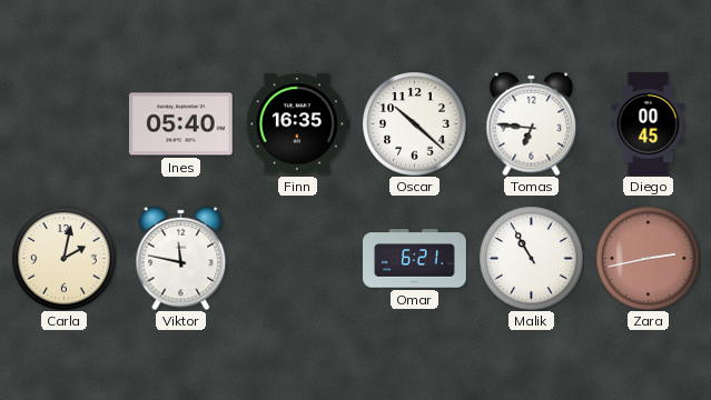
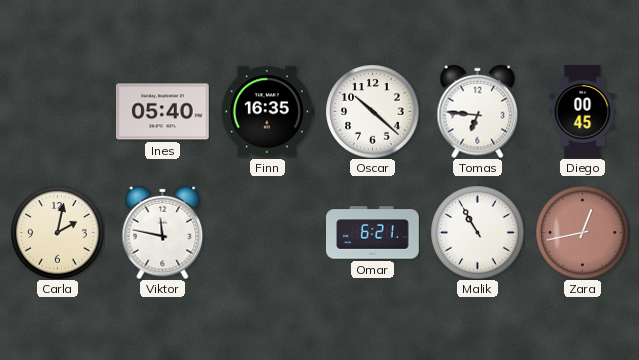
Zara: 2:43 -> 12:43
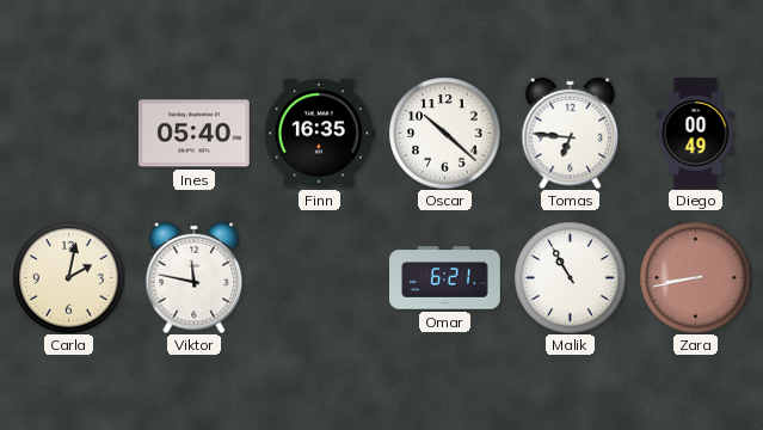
Diego: 00:45 -> 00:49
Zara: 12:43 -> 8:43
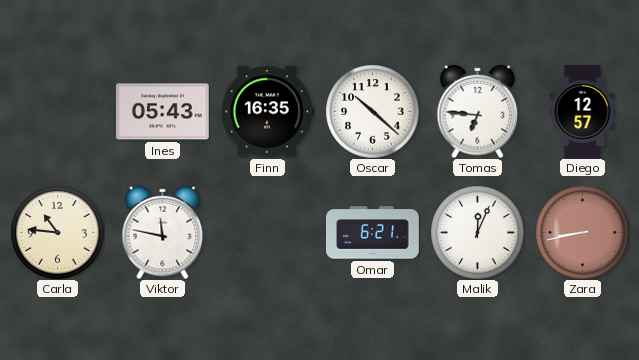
Ines: 05:40 -> 05:43
Diego: 00:49 -> 12:57
Carla: 2:02 -> 10:46
Malik: 10:55 -> 12:04
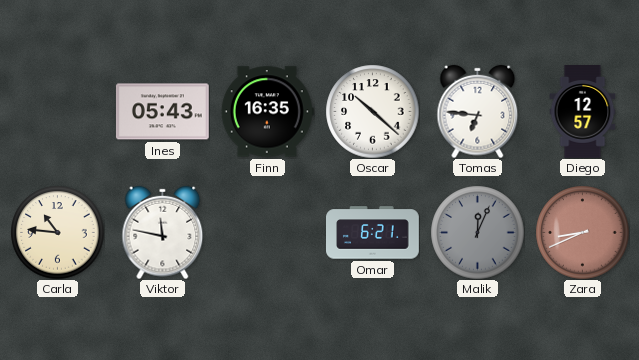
Malik dial: white -> grey
Zara: 8:43 -> 8:41
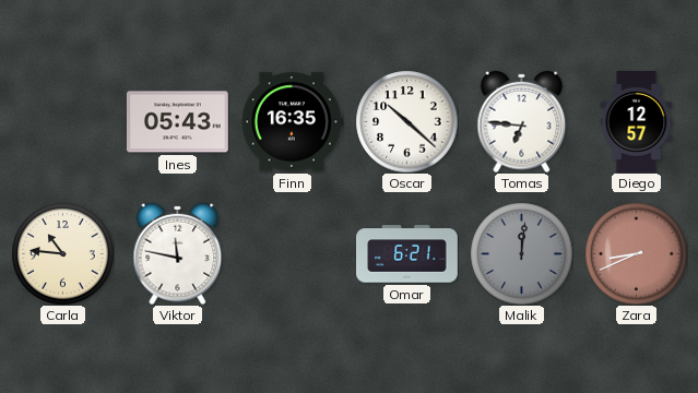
Malik: 12:04 -> 12:01
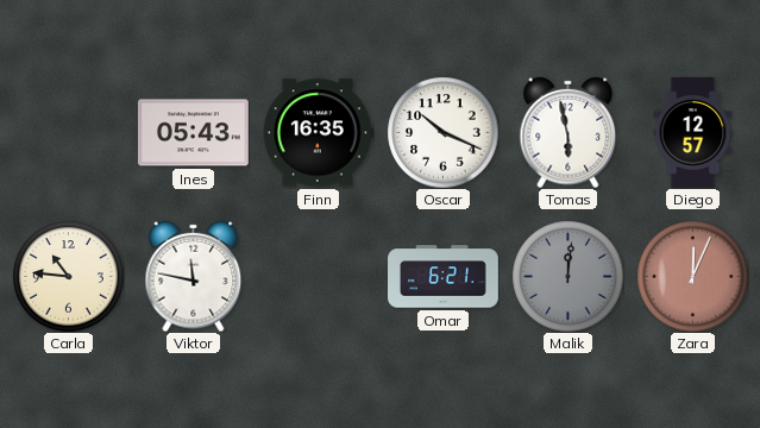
Oscar: 10:22 -> 10:19
Tomas: 6:46 -> 5:58
Zara: 8:41 -> 12:04
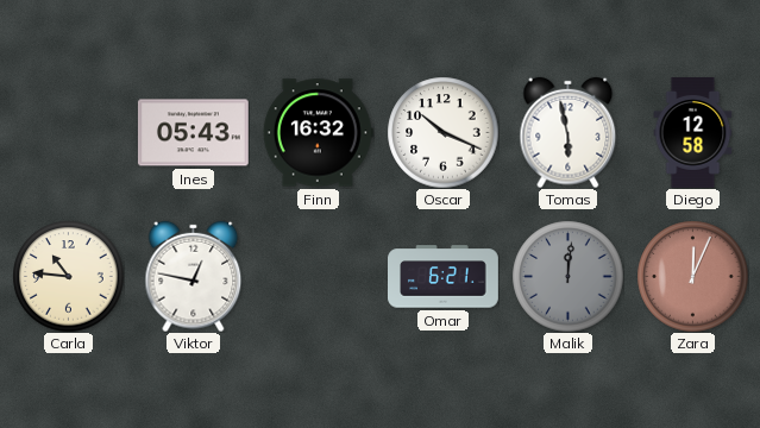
Finn: 16:35 -> 16:32
Diego: 12:57 -> 12:58
Viktor: 11:47 -> 12:47
